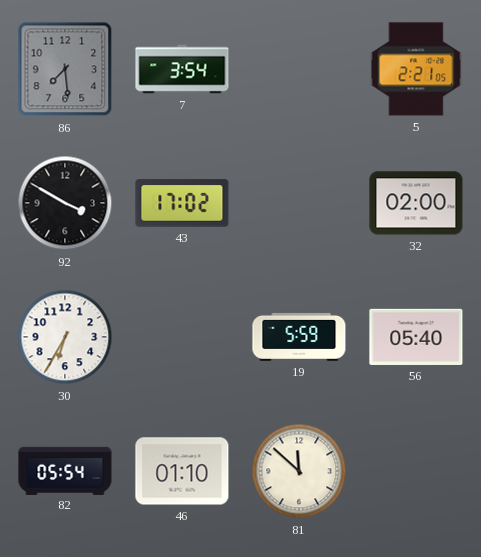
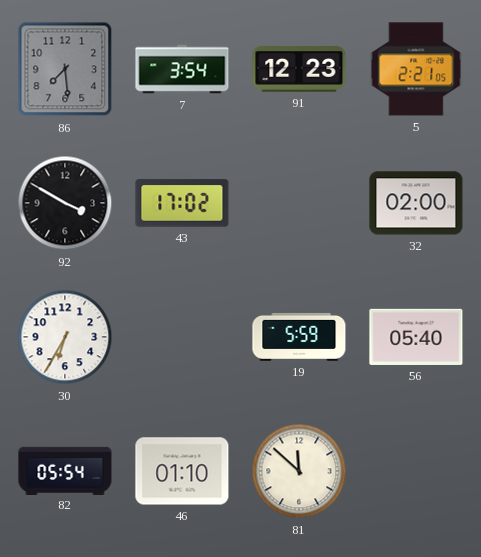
91: none -> 12:23
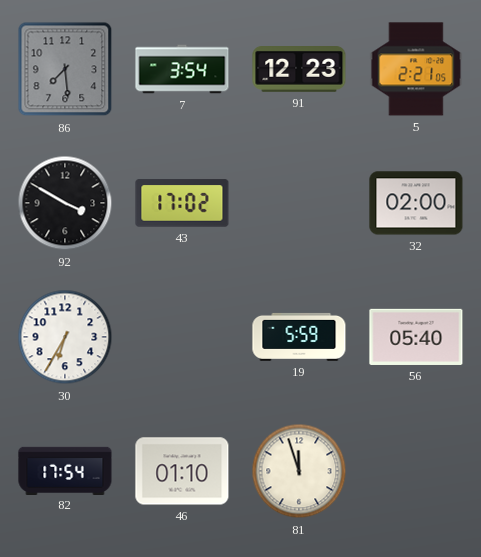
82: 05:54 -> 17:54
81: 11:52 -> 11:57
